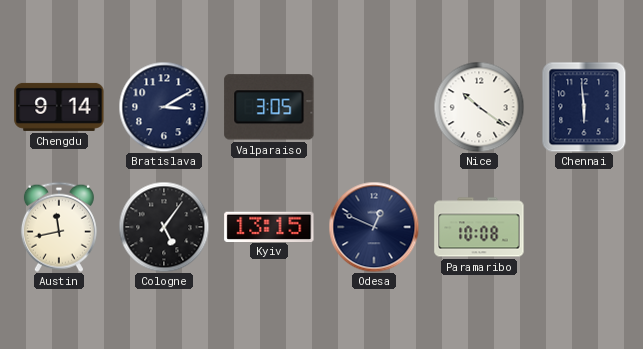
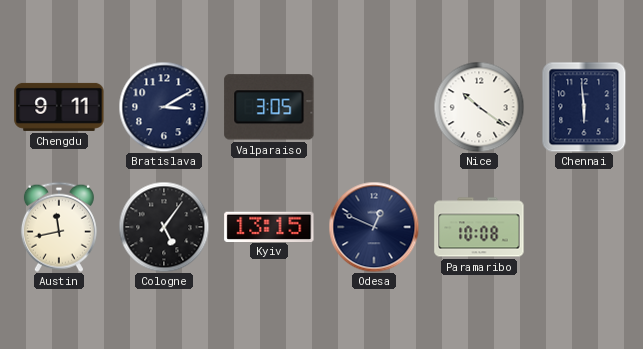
Chengdu: 9:14 -> 9:11
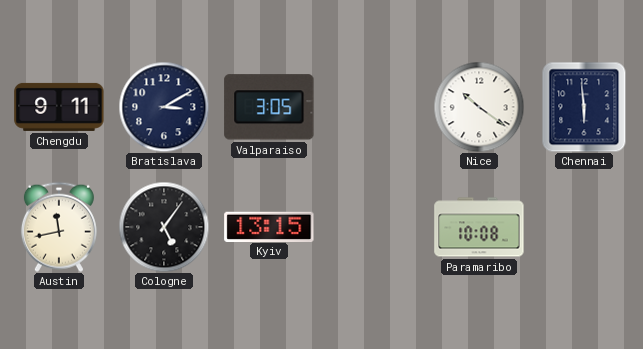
Odesa: 12:49 -> none
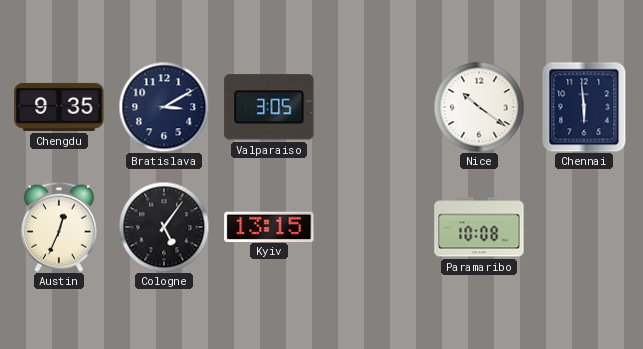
Chengdu: 9:11 -> 9:35
Austin: 11:43 -> 12:34
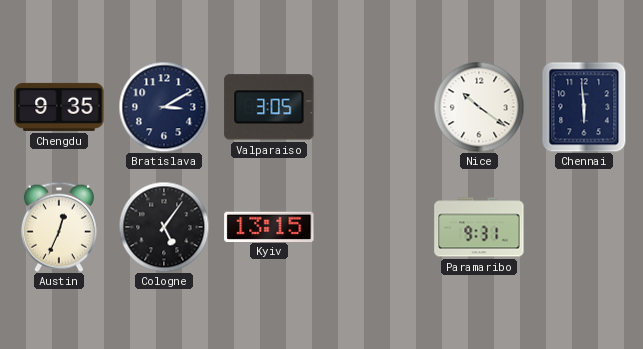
Paramaribo: 10:08 -> 9:31
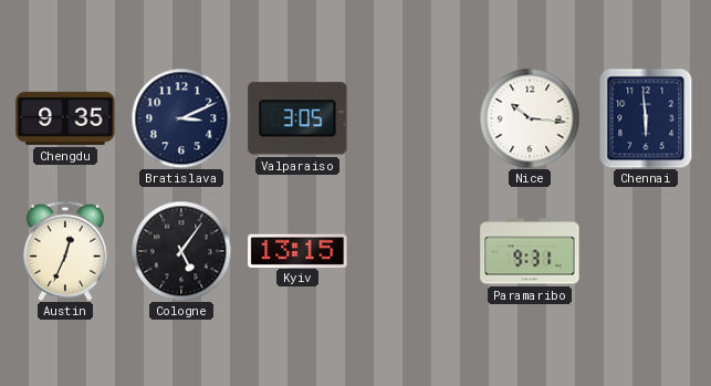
Bratislava: 3:10 -> 3:11
Nice: 10:21 -> 10:16
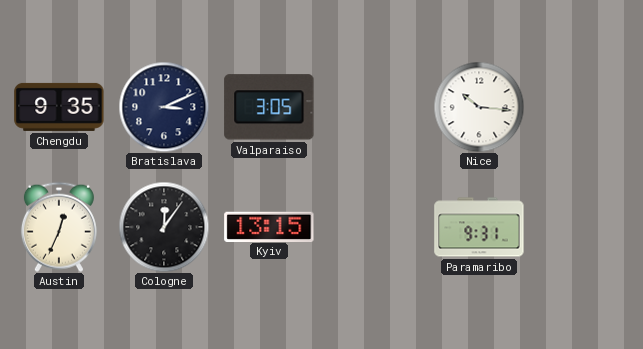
Chennai: 5:59 -> none
Cologne: 5:06 -> 12:06
